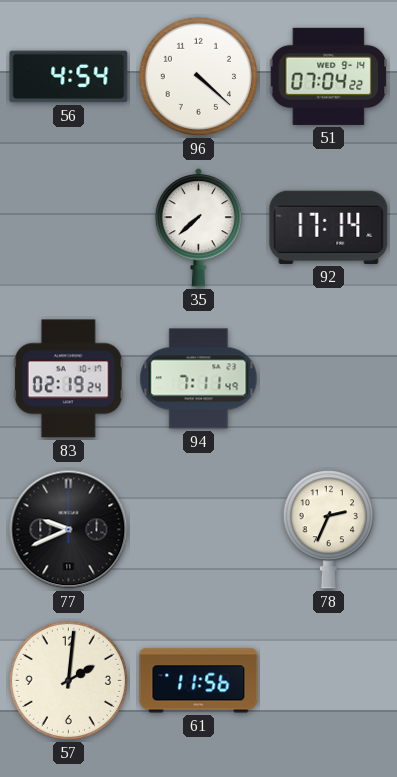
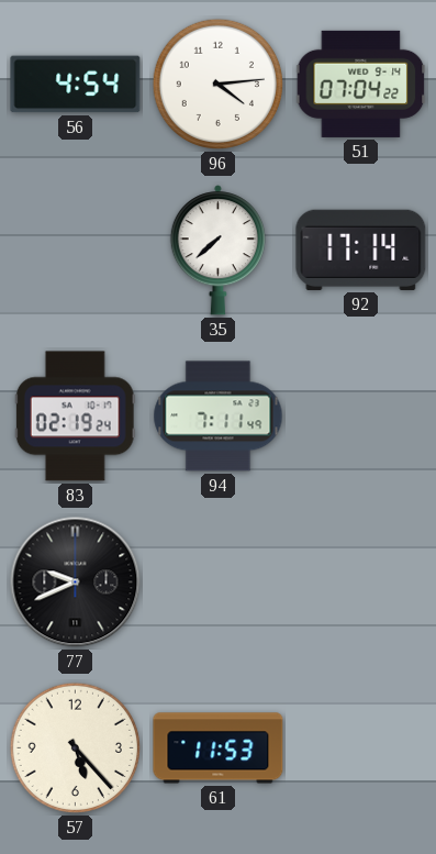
96: 4:22 -> 4:14
78: 2:34 -> none
57: 2:01 -> 5:23
61: 11:56 -> 11:53
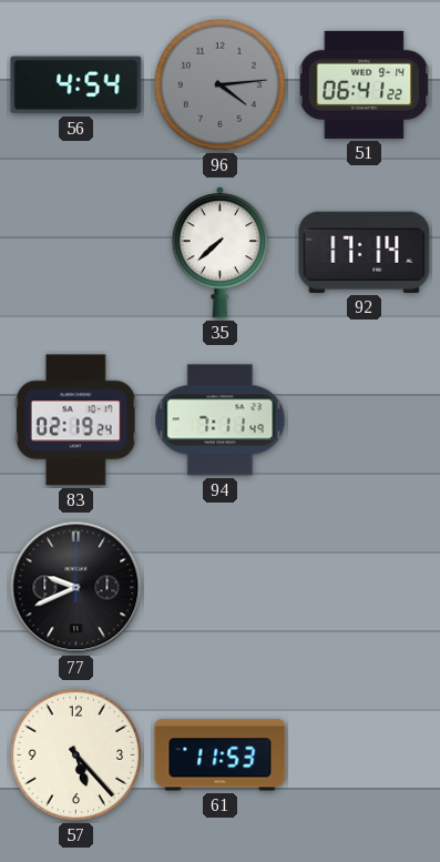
96 dial: white -> grey
51: 07:04 -> 06:41
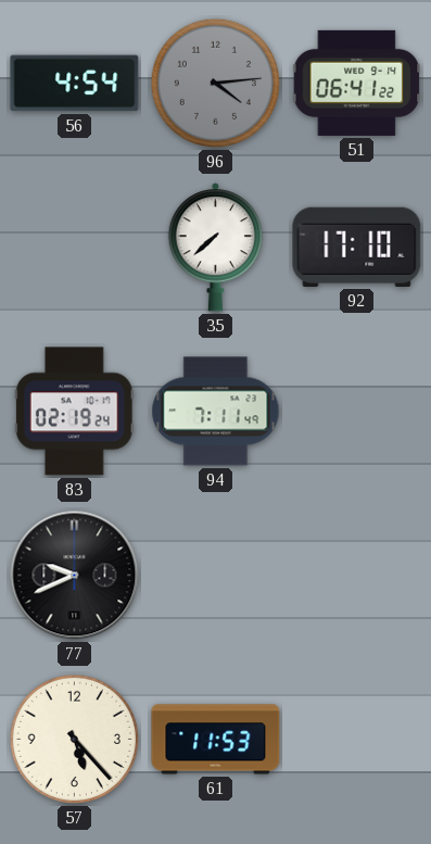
92: 17:14 -> 17:10
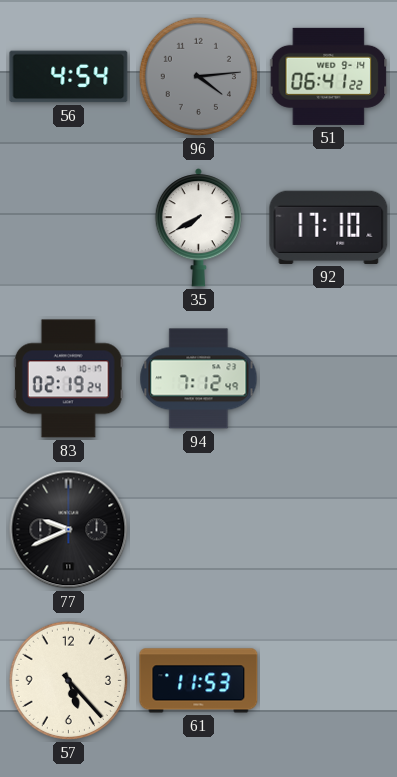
35: 7:38 -> 7:40
94: 7:11 -> 7:12
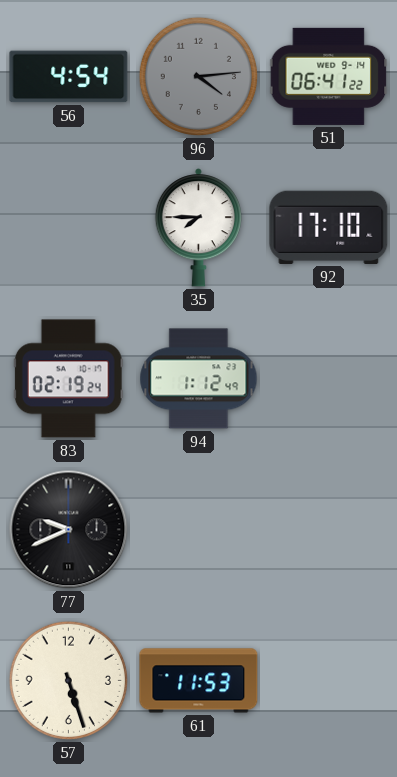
35: 7:40 -> 7:45
94: 7:12 -> 1:12
57: 5:23 -> 5:27
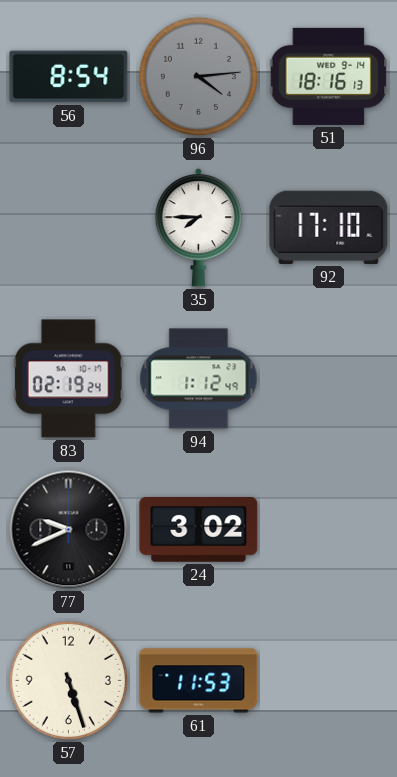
56: 4:54 -> 8:54
51: 06:41 -> 18:16
24: none -> 3:02
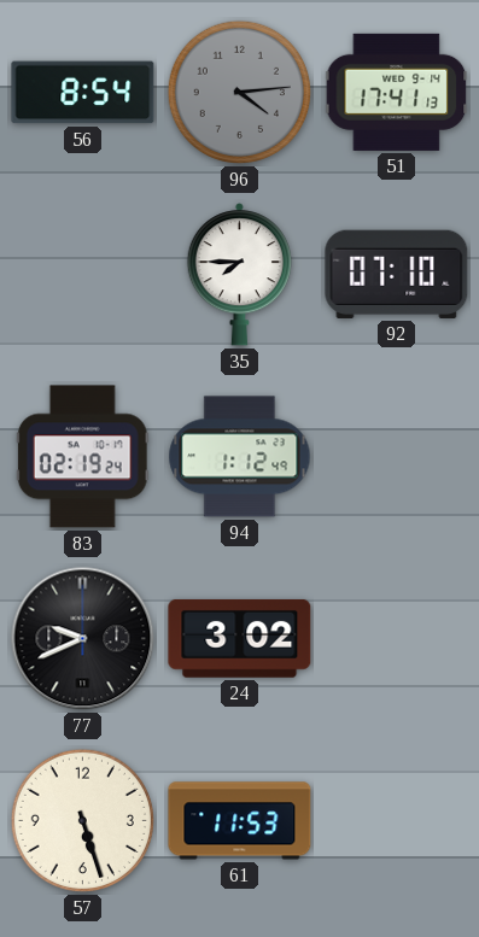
51: 18:16 -> 17:41
92: 17:10 -> 07:10
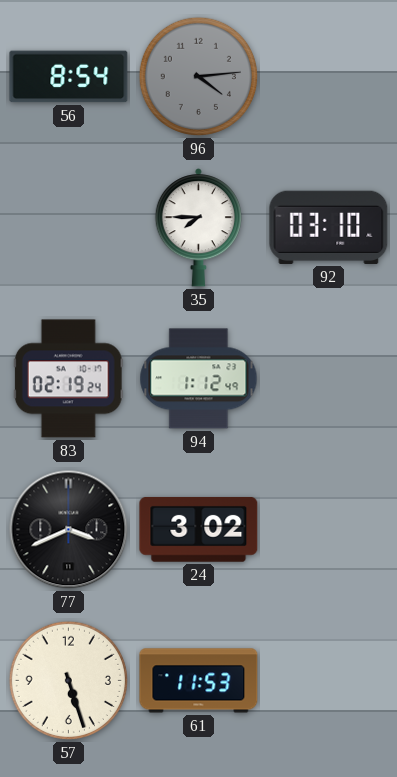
51: 17:41 -> none
92: 07:10 -> 03:10
77: 9:41 -> 3:41
